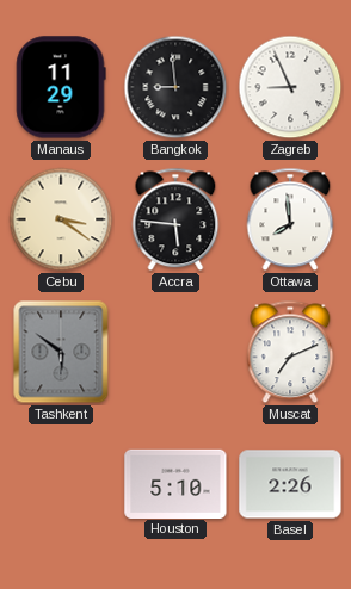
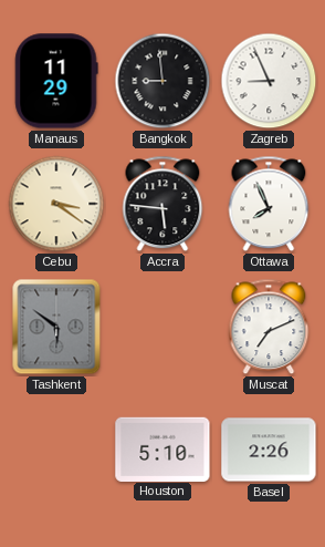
Ottawa: 7:59 -> 7:56
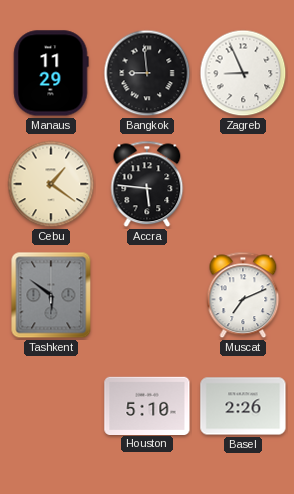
Cebu: 3:21 -> 1:21
Ottawa: 7:56 -> none
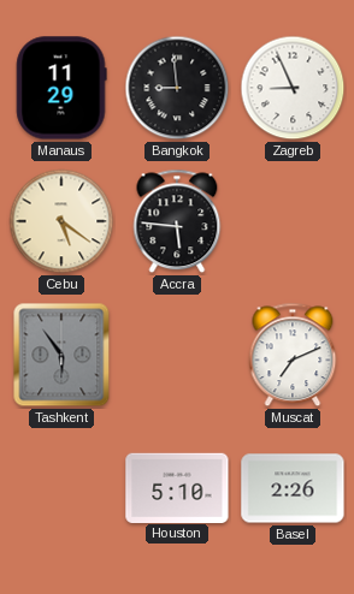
Cebu: 1:21 -> 5:21
Tashkent: 5:51 -> 5:54
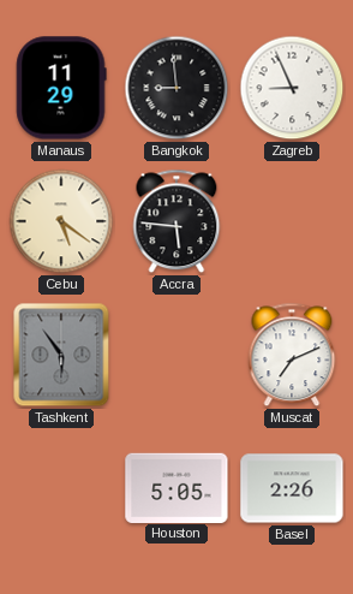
Houston: 5:10 -> 5:05
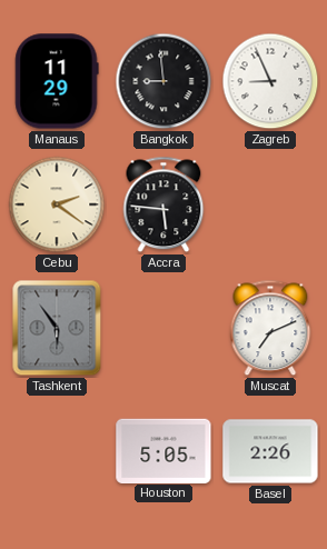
Cebu: 5:21 -> 2:21
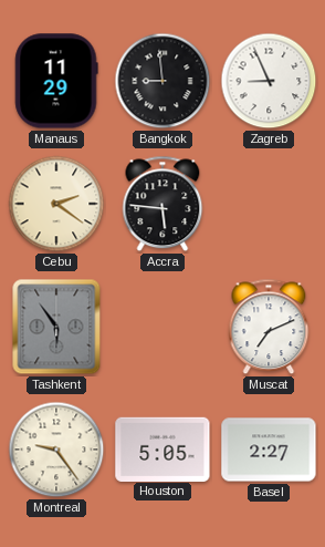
Montreal: none -> 9:24
Basel: 2:26 -> 2:27
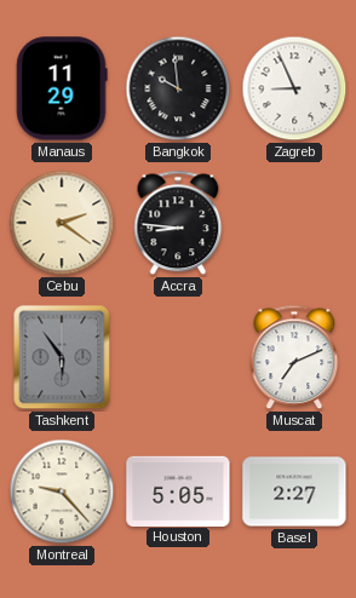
Bangkok: 8:59 -> 9:59
Accra: 5:46 -> 8:46
Montreal: 9:24 -> 9:23
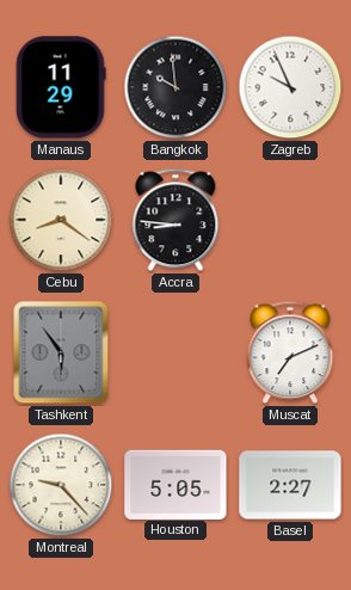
Zagreb: 8:56 -> 9:56
Cebu: 2:21 -> 8:21
